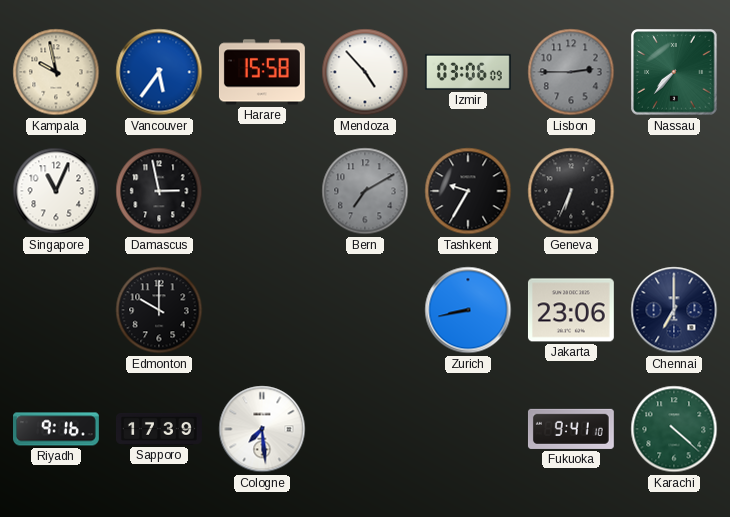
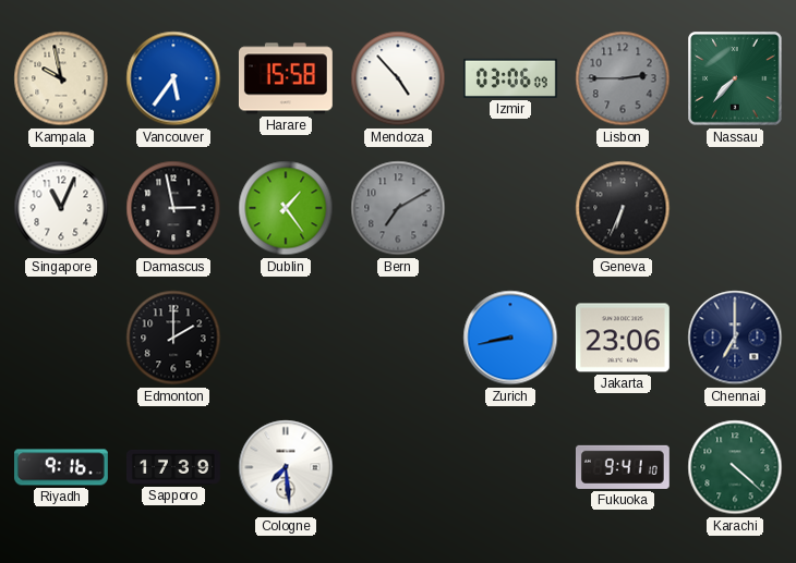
Dublin: none -> 1:24
Tashkent: 9:35 -> none
Edmonton: 10:00 -> 2:00
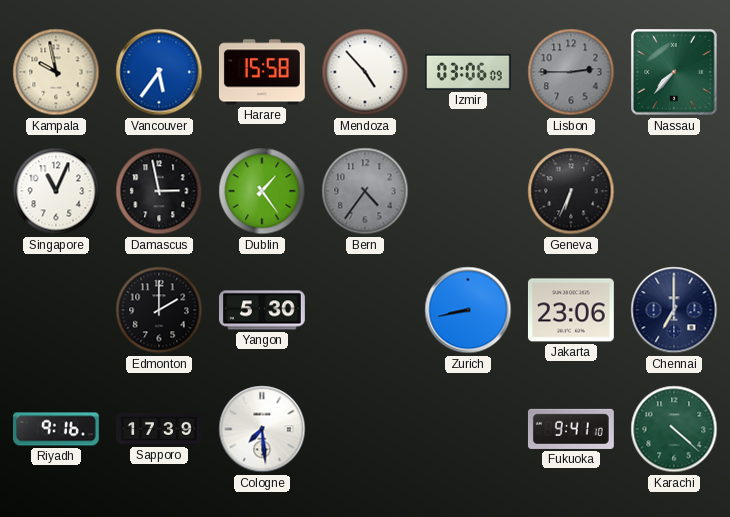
Bern: 7:10 -> 4:36
Yangon: none -> 5:30
